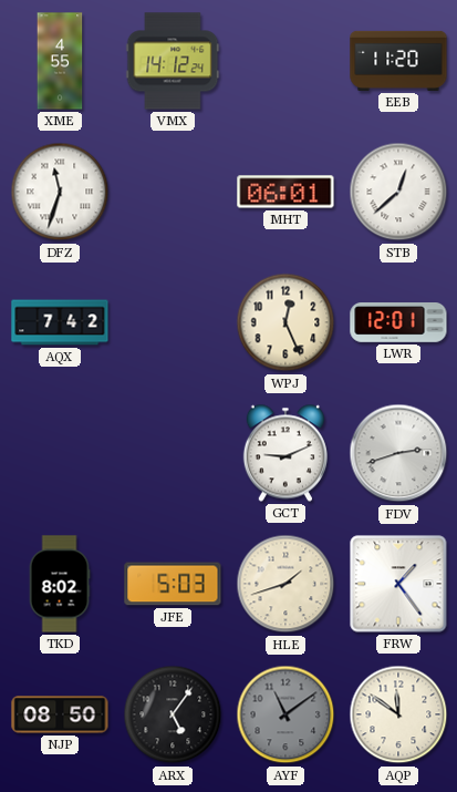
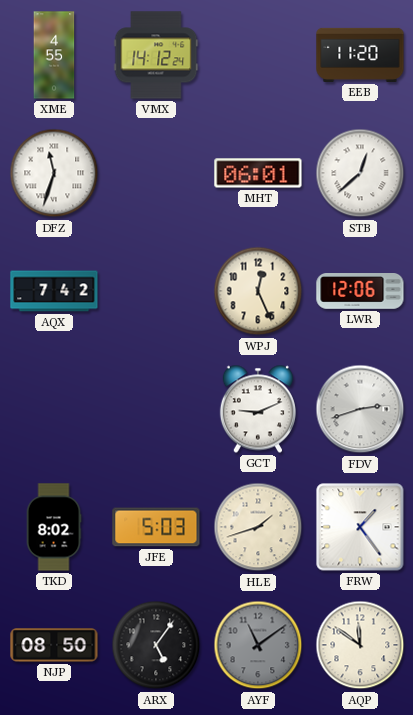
LWR: 12:01 -> 12:06
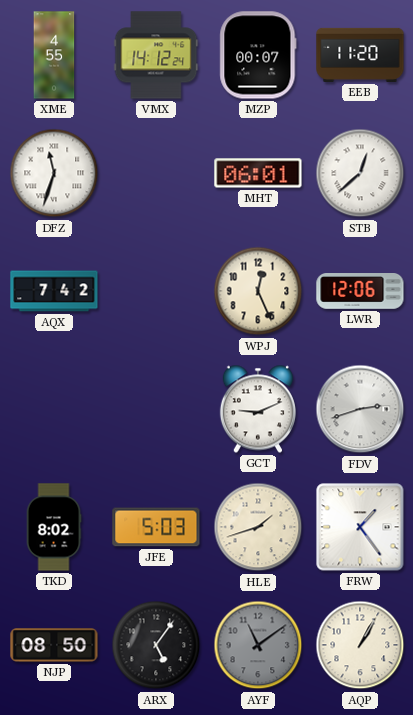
MZP: none -> 00:07
AQP: 11:51 -> 1:05
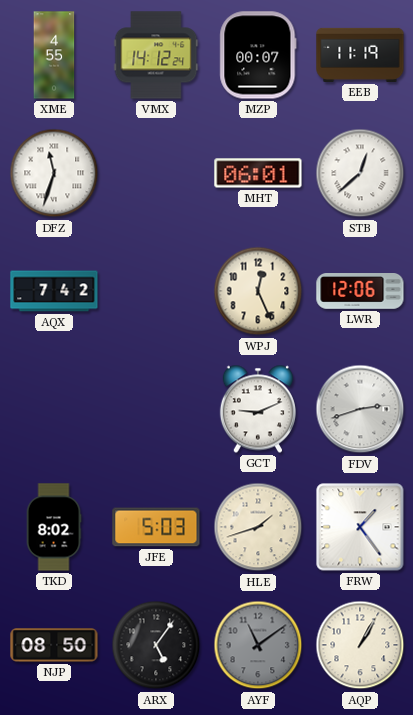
EEB: 11:20 -> 11:19
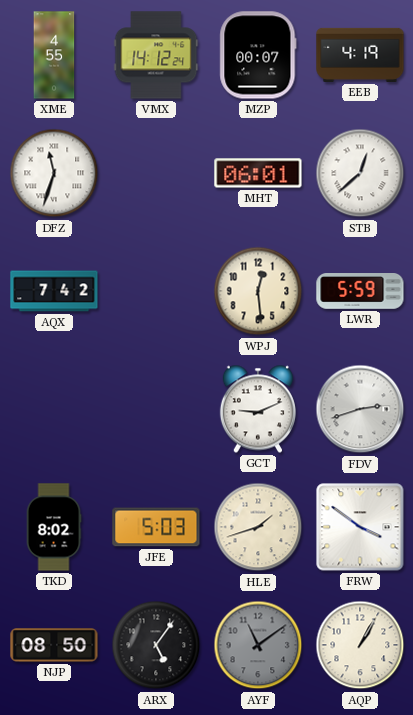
EEB: 11:19 -> 4:19
WPJ: 12:26 -> 12:29
LWR: 12:06 -> 5:59
FRW: 1:24 -> 3:51
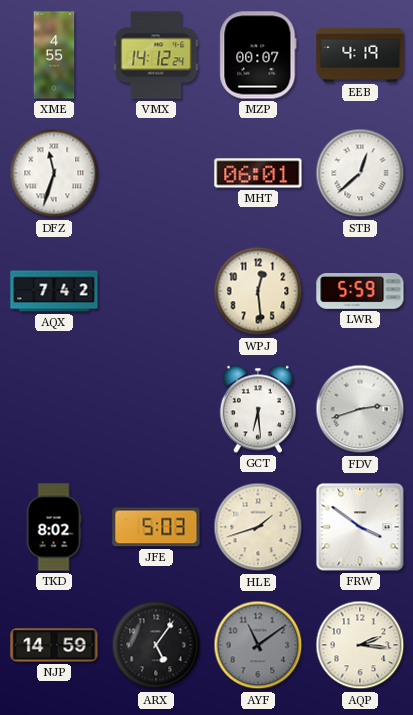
GCT: 9:11 -> 6:29
NJP: 08:50 -> 14:59
AQP: 1:05 -> 2:16
